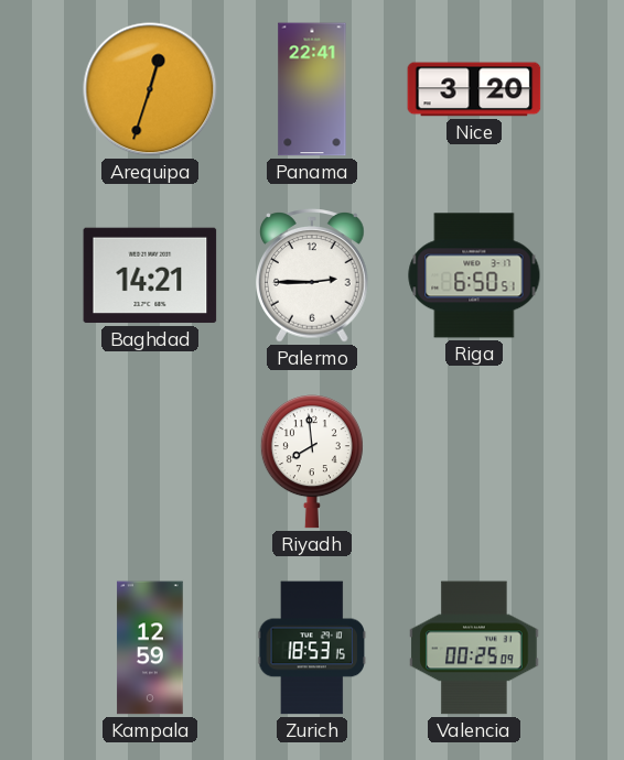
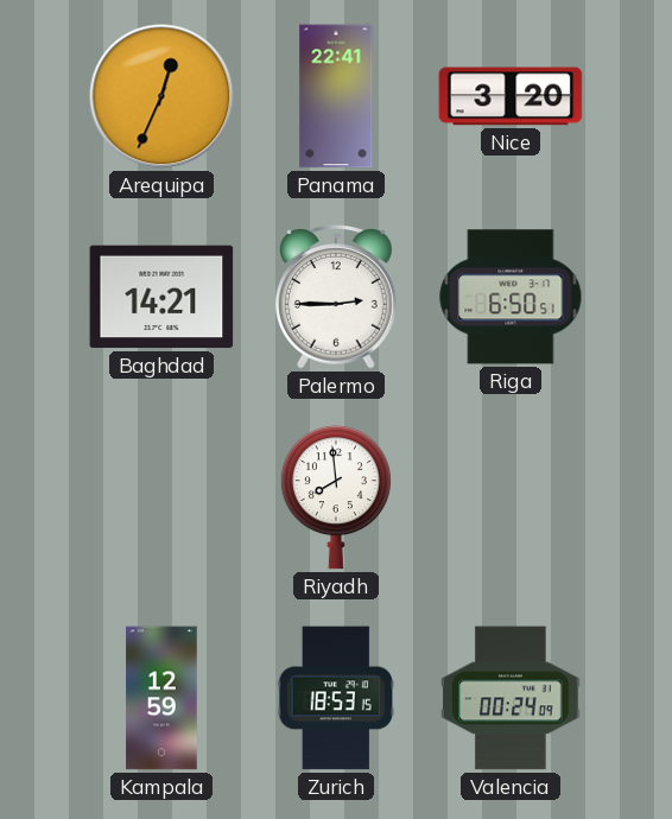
Arequipa: 12:33 -> 12:34
Valencia: 00:25 -> 00:24
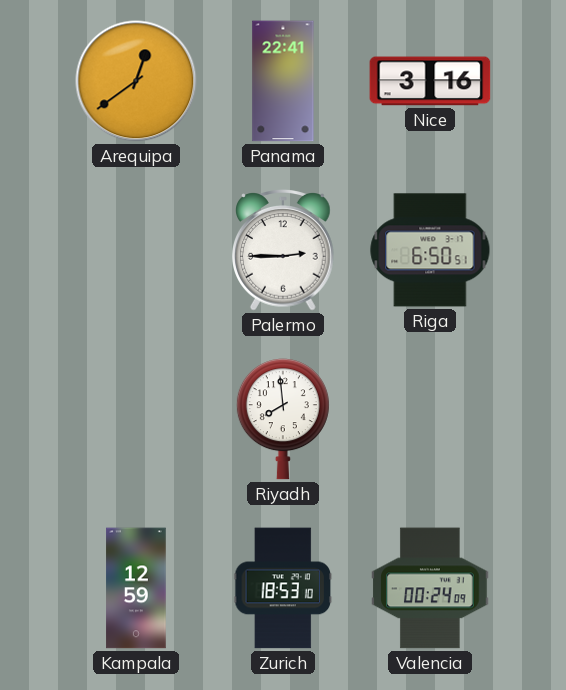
Arequipa: 12:34 -> 12:39
Nice: 3:20 -> 3:16
Baghdad: 14:21 -> none
Zurich: 18:53:15 -> 18:53:10
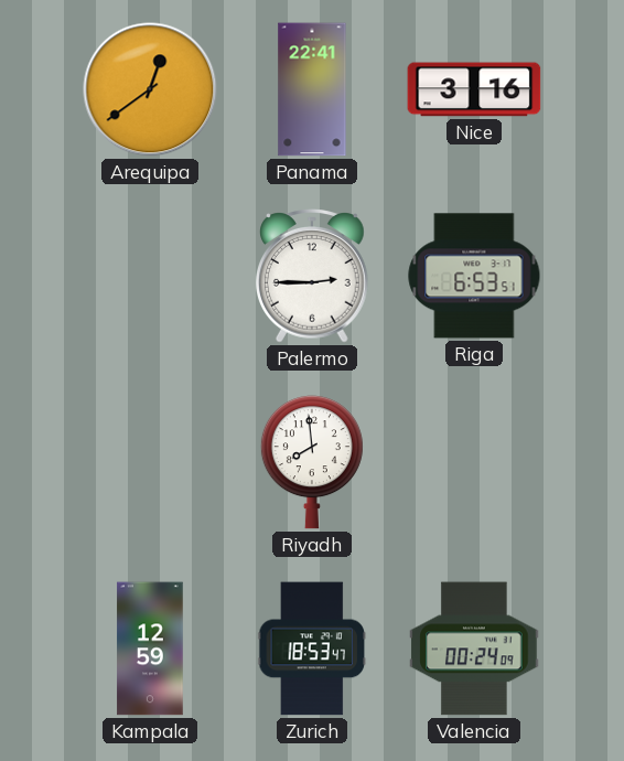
Riga: 6:50 -> 6:53
Zurich: 18:53:10 -> 18:53:47
